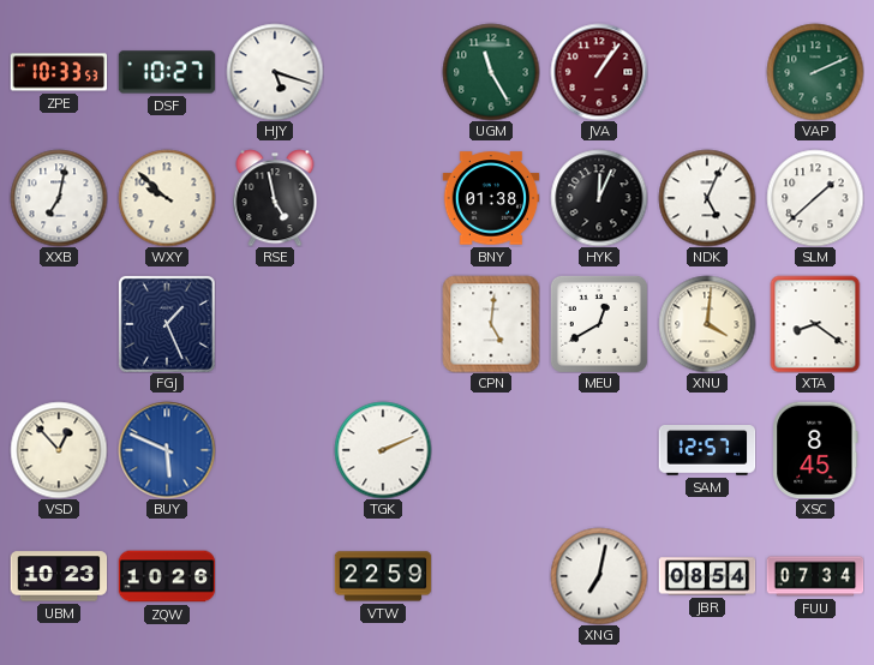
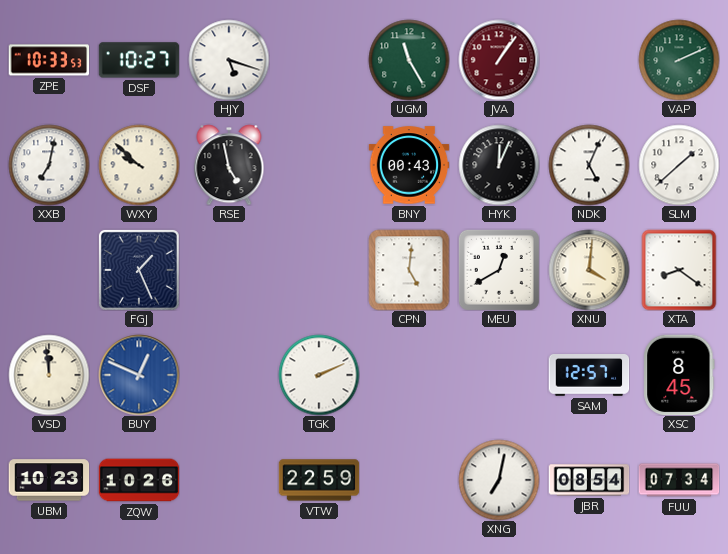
BNY: 01:38 -> 00:43
VSD: 12:53 -> 11:59
BUY: 5:49 -> 12:49
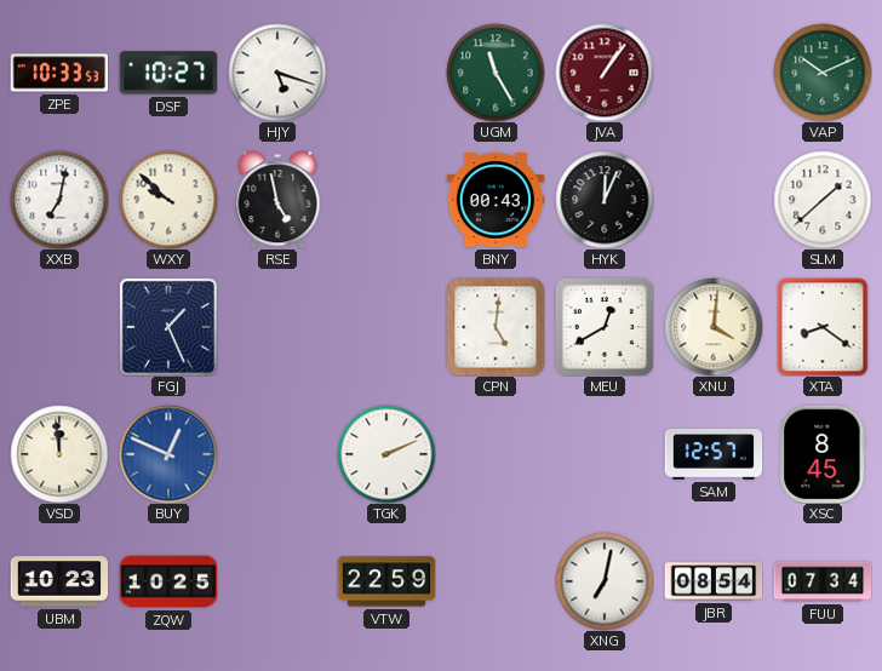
VAP: 2:11 -> 10:11
NDK: 5:04 -> none
ZQW: 10:26 -> 10:25
